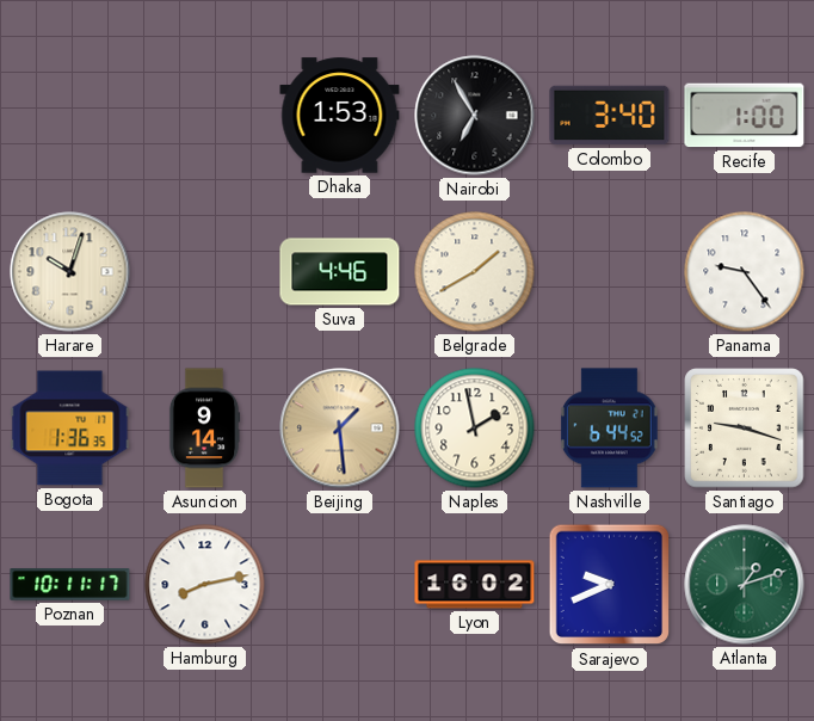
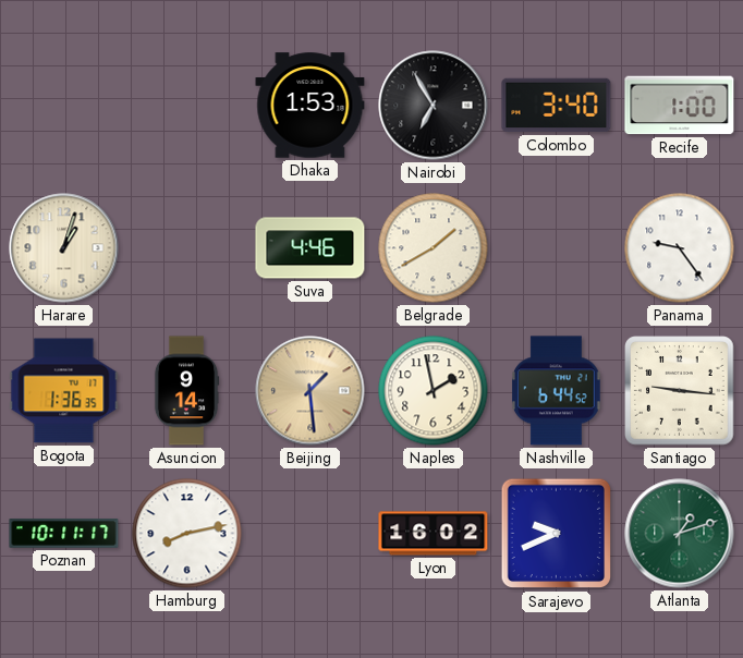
Harare: 10:03 -> 1:03
Santiago: 9:18 -> 9:16
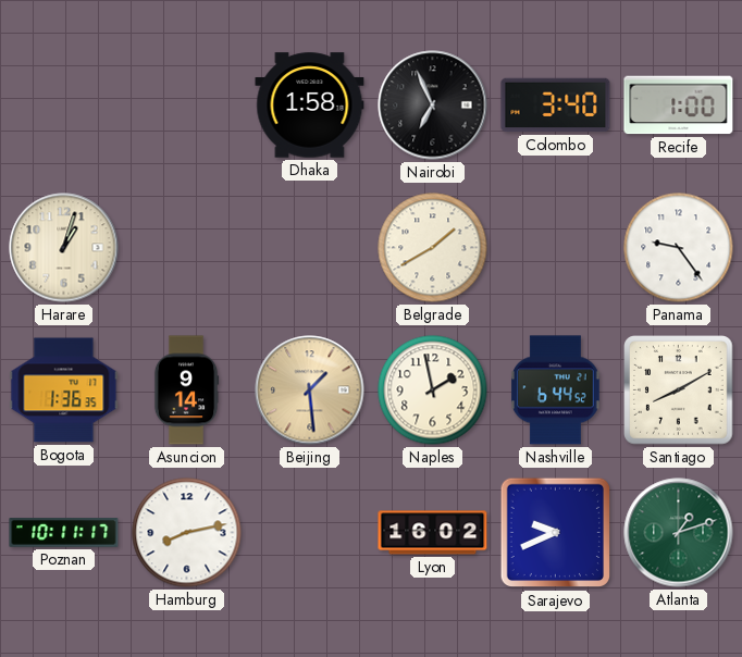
Dhaka: 1:53 -> 1:58
Nairobi: 6:55 -> 6:56
Suva: 4:46 -> none
Santiago: 9:16 -> 8:10
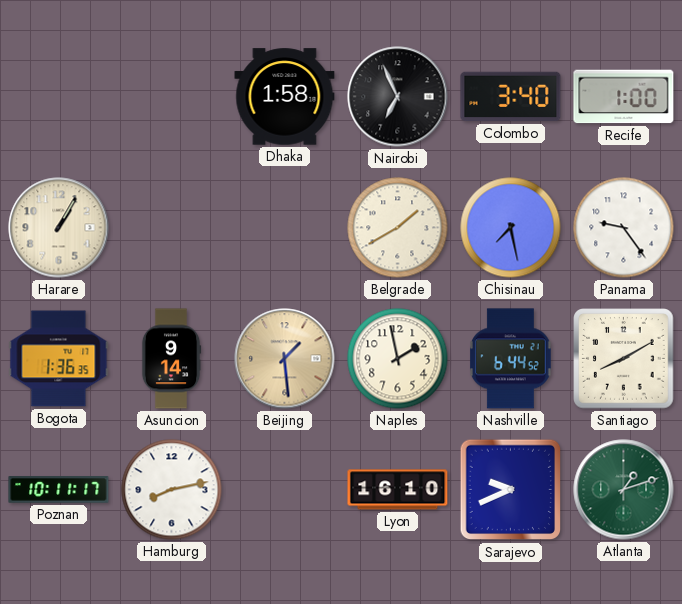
Harare: 1:03 -> 1:05
Chisinau: none -> 7:28
Lyon: 16:02 -> 16:10
